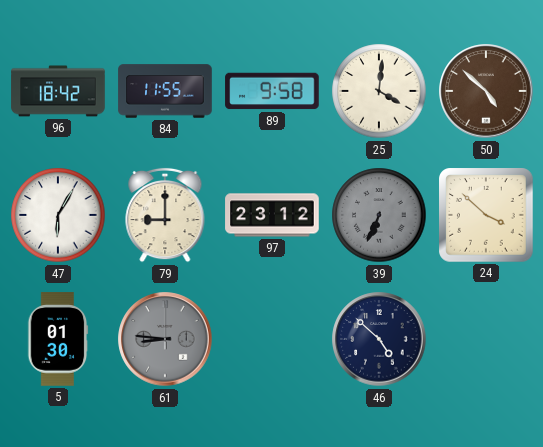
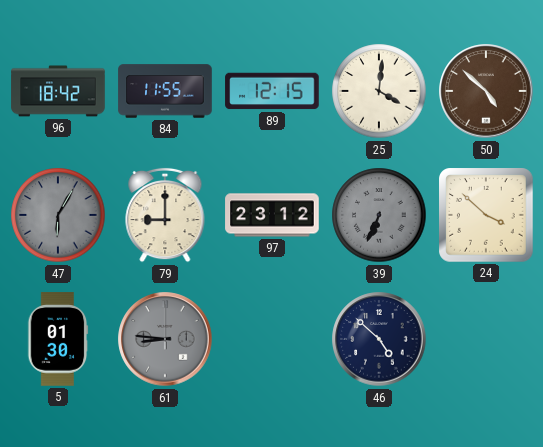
89: 9:58 -> 12:15
47 dial: white -> grey
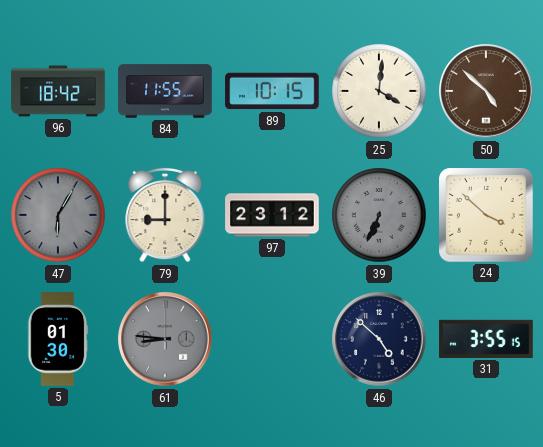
89: 12:15 -> 10:15
31: none -> 3:55
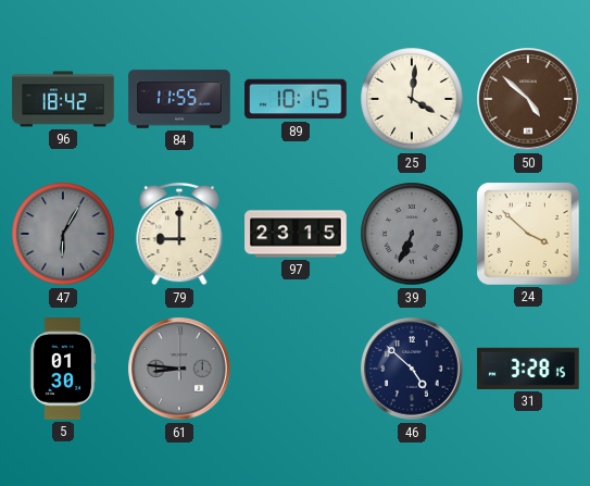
97: 23:12 -> 23:15
31: 3:55 -> 3:28
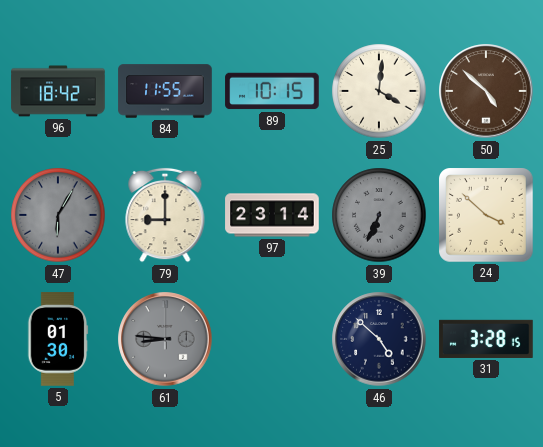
97: 23:15 -> 23:14
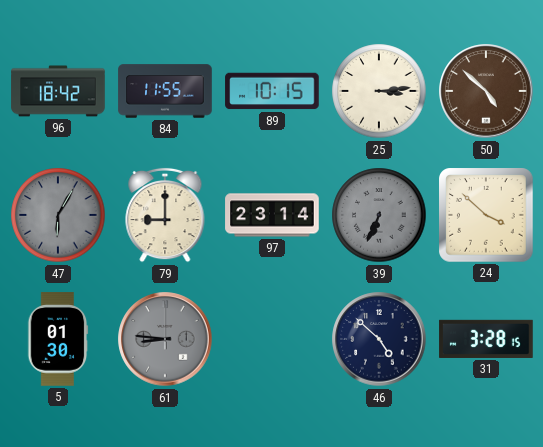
25: 4:01 -> 3:14
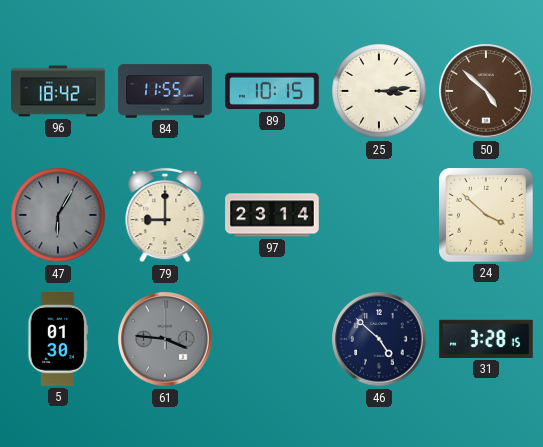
39: 6:34 -> none
61: 8:46 -> 3:46
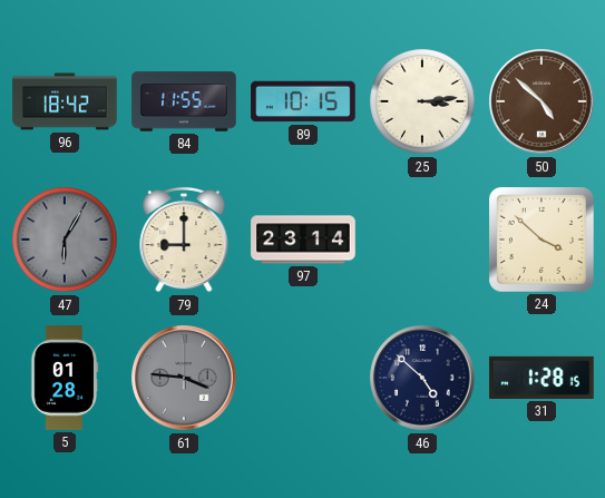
5: 01:30 -> 01:28
31: 3:28 -> 1:28
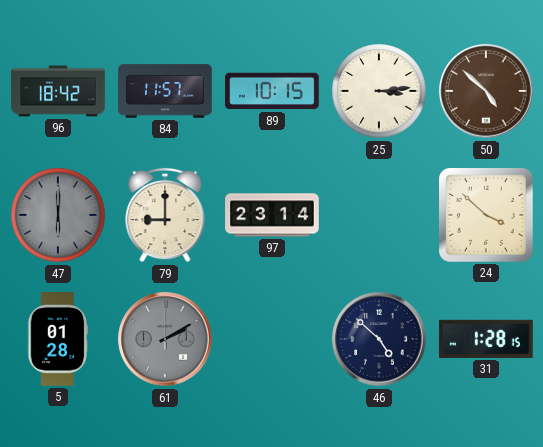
84: 11:55 -> 11:57
47: 6:05 -> 6:00
61: 3:46 -> 2:10
